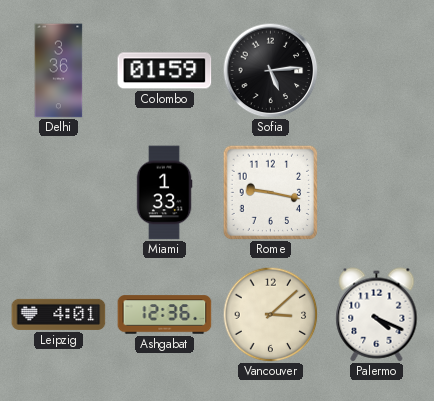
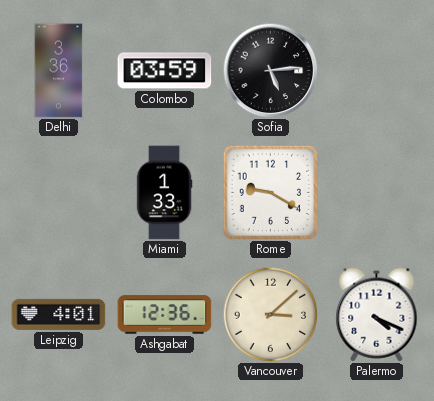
Colombo: 01:59 -> 03:59
Rome: 9:17 -> 9:20
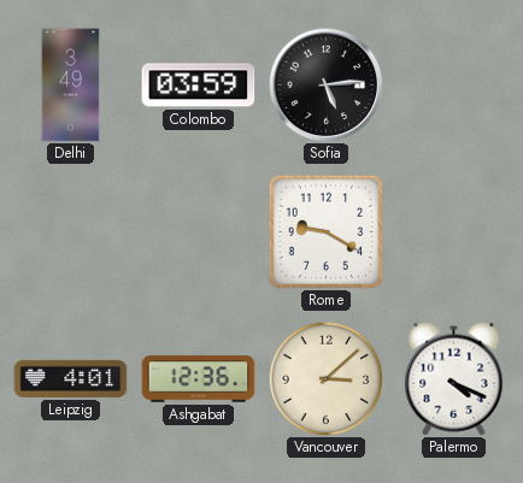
Delhi: 3:36 -> 3:49
Miami: 1:33 -> none
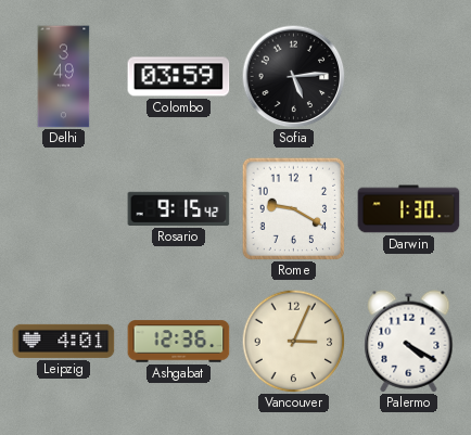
Rosario: none -> 9:15
Darwin: none -> 1:30
Vancouver: 3:08 -> 3:04
Palermo: 4:19 -> 4:20
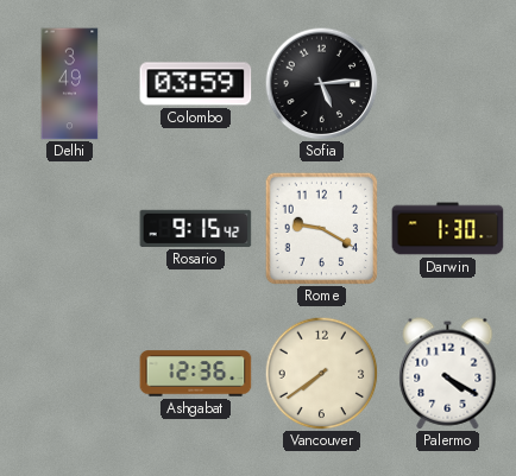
Leipzig: 4:01 -> none
Vancouver: 3:04 -> 7:39
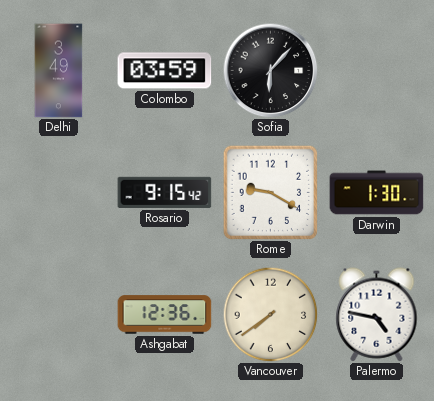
Sofia: 5:14 -> 6:07
Palermo: 4:20 -> 4:47
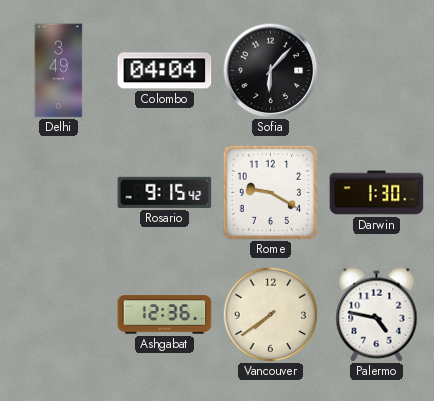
Colombo: 03:59 -> 04:04
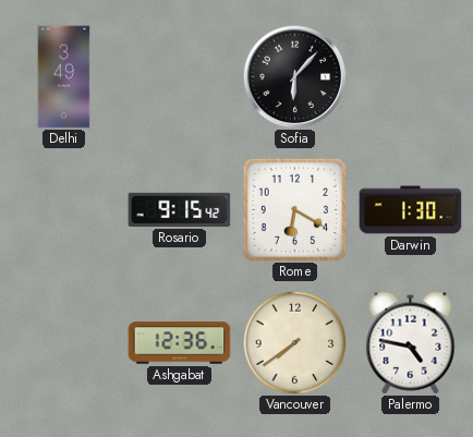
Colombo: 04:04 -> none
Rome: 9:20 -> 6:20
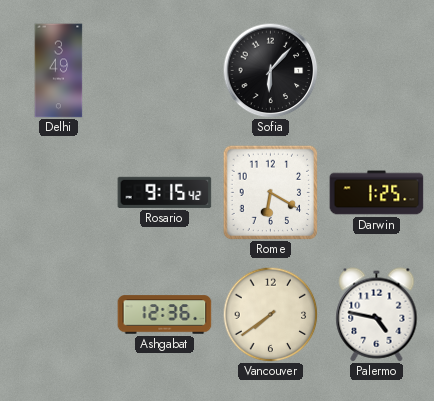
Darwin: 1:30 -> 1:25
